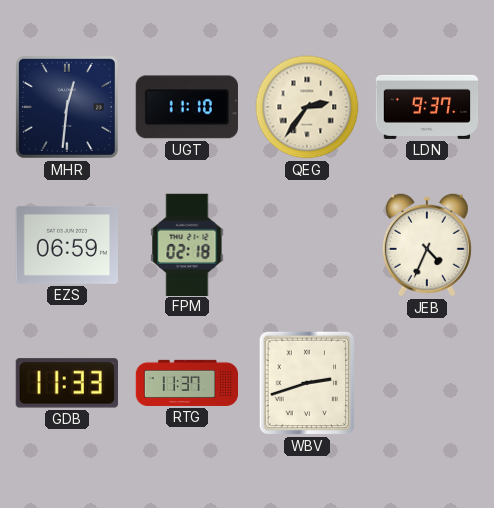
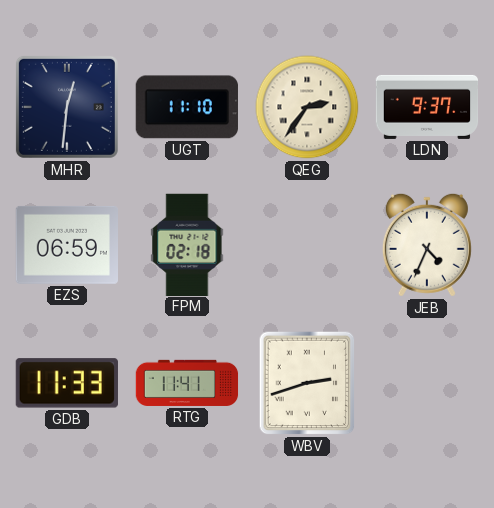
RTG: 11:37 -> 11:41
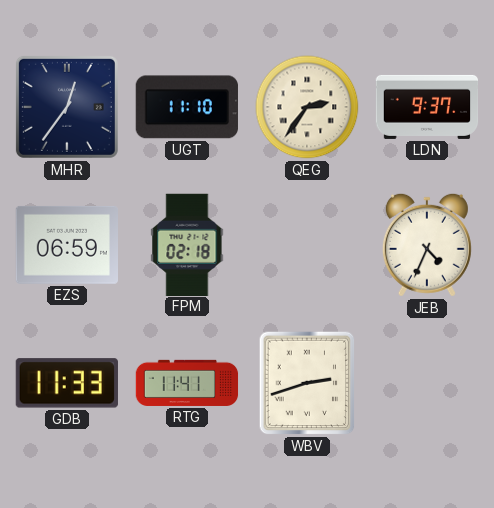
MHR: 12:31 -> 12:36
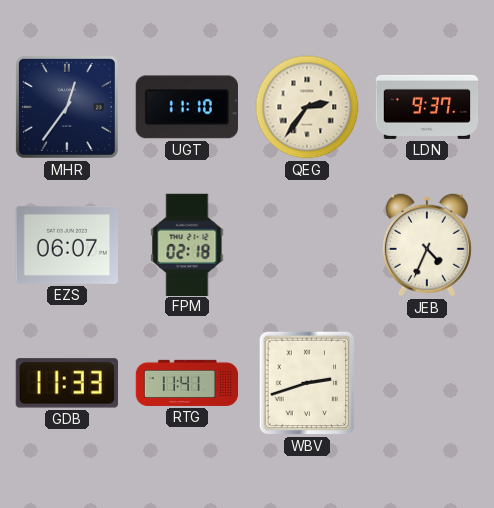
EZS: 06:59 -> 06:07
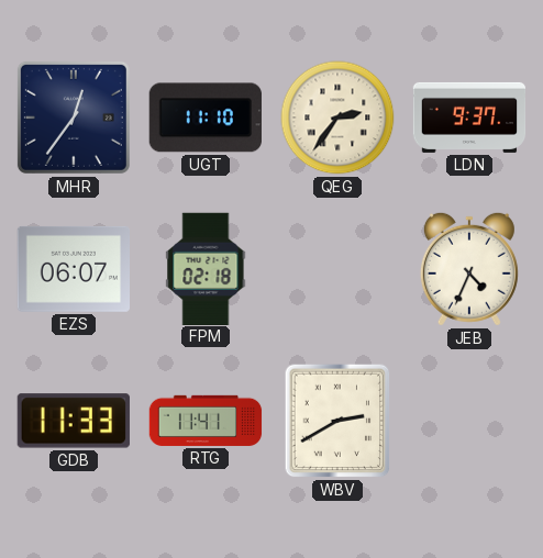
WBV: 2:42 -> 2:40
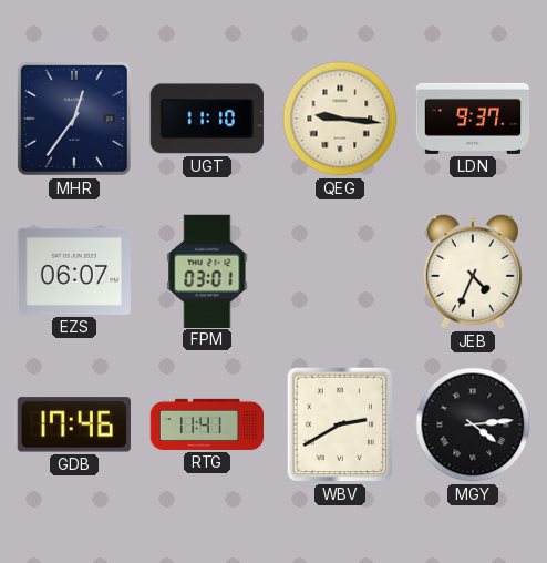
QEG: 2:36 -> 9:16
FPM: 02:18 -> 03:01
GDB: 11:33 -> 17:46
MGY: none -> 4:14
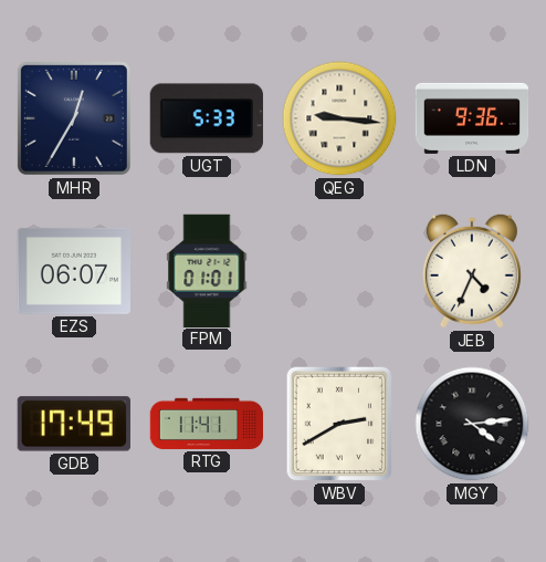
MHR: 12:36 -> 12:35
UGT: 11:10 -> 5:33
LDN: 9:37 -> 9:36
FPM: 03:01 -> 01:01
GDB: 17:46 -> 17:49
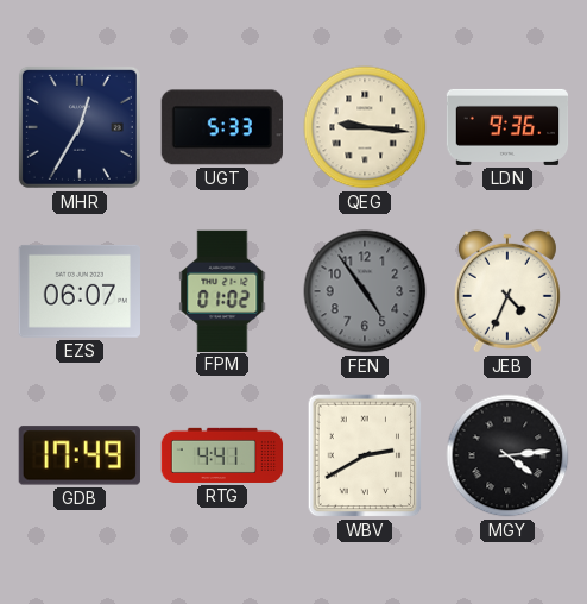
FPM: 01:01 -> 01:02
FEN: none -> 4:54
RTG: 11:41 -> 4:41
